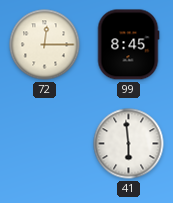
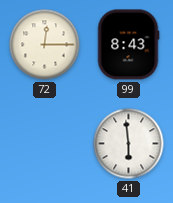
99: 8:45 -> 8:43
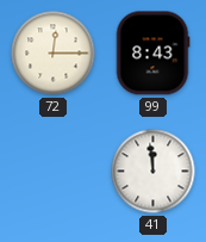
41: 5:59 -> 11:59
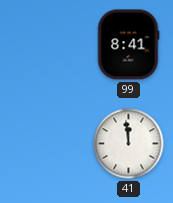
72: 12:15 -> none
99: 8:43 -> 8:41
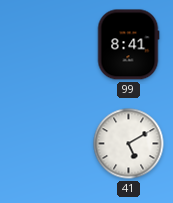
41: 11:59 -> 5:10
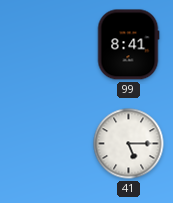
41: 5:10 -> 5:15
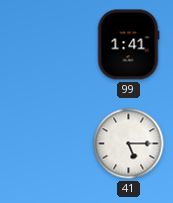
99: 8:41 -> 1:41
